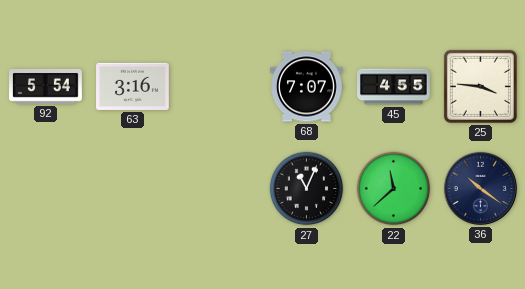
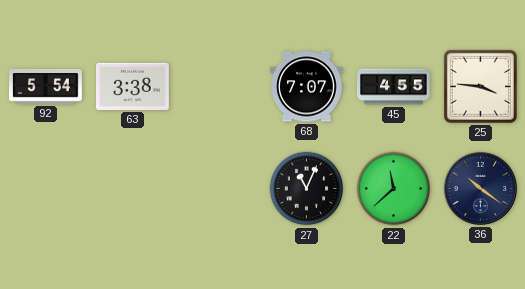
63: 3:16 -> 3:38
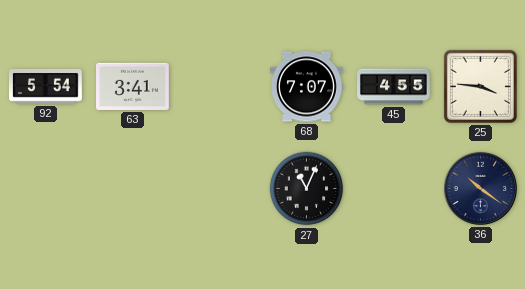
63: 3:38 -> 3:41
22: 11:38 -> none
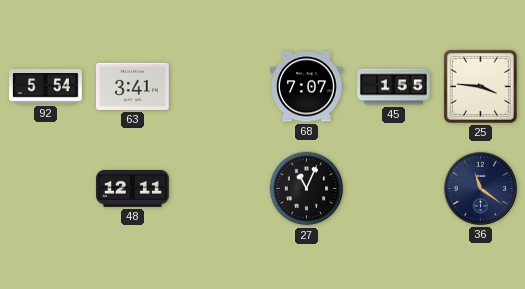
45: 4:55 -> 1:55
48: none -> 12:11
36: 10:21 -> 11:21
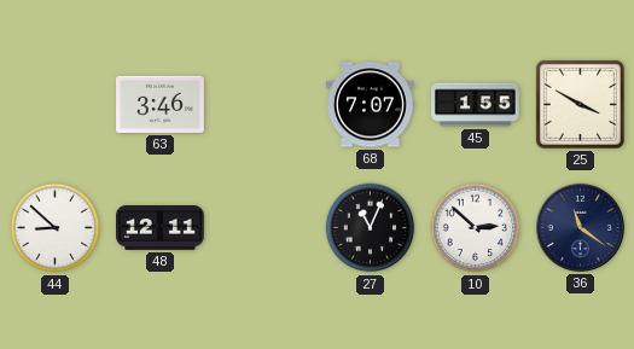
92: 5:54 -> none
63: 3:41 -> 3:46
25: 3:46 -> 3:50
44: none -> 8:52
10: none -> 2:52
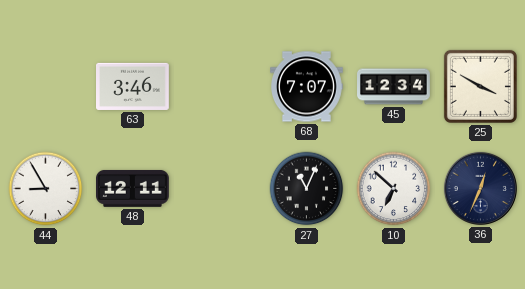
45: 1:55 -> 12:34
44: 8:52 -> 8:55
10: 2:52 -> 6:52
36: 11:21 -> 12:34
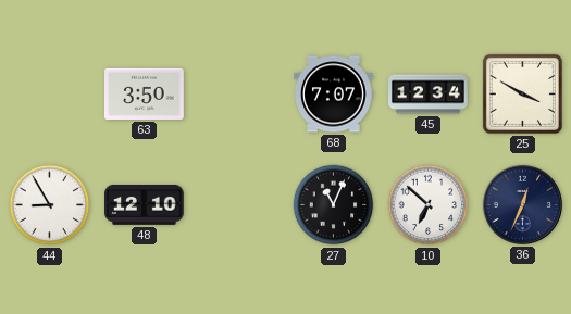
63: 3:46 -> 3:50
48: 12:11 -> 12:10
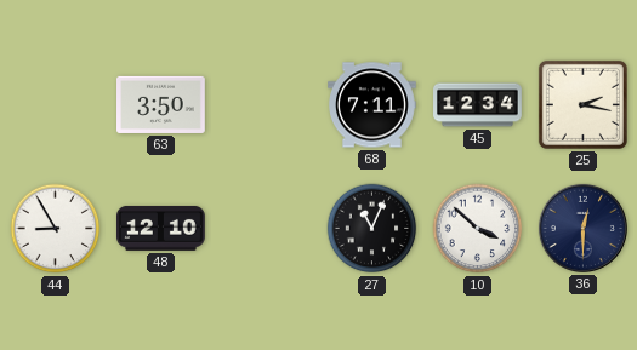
68: 7:07 -> 7:11
25: 3:50 -> 2:17
10: 6:52 -> 3:52
36: 12:34 -> 12:30
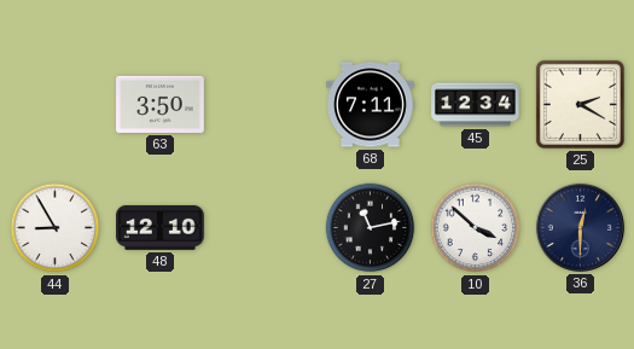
25: 2:17 -> 2:20
27: 11:04 -> 11:13
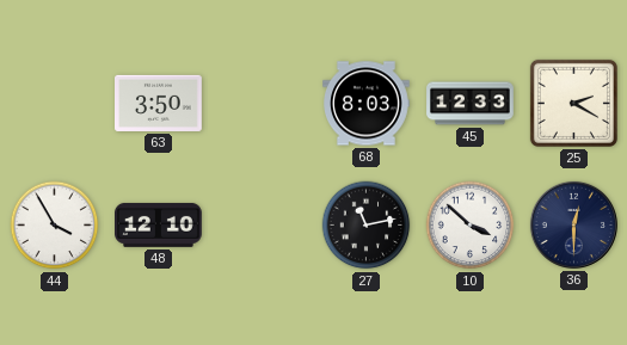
68: 7:11 -> 8:03
45: 12:34 -> 12:33
44: 8:55 -> 3:55
